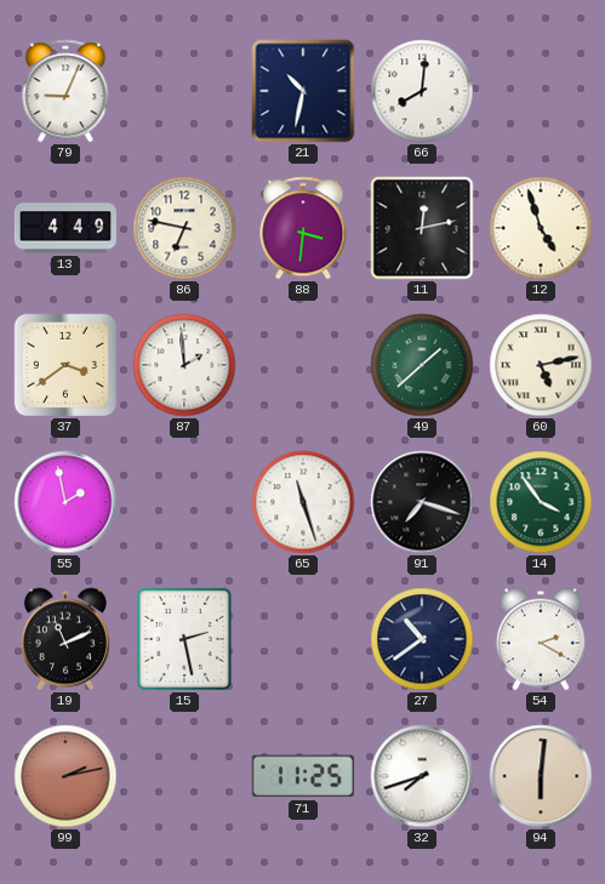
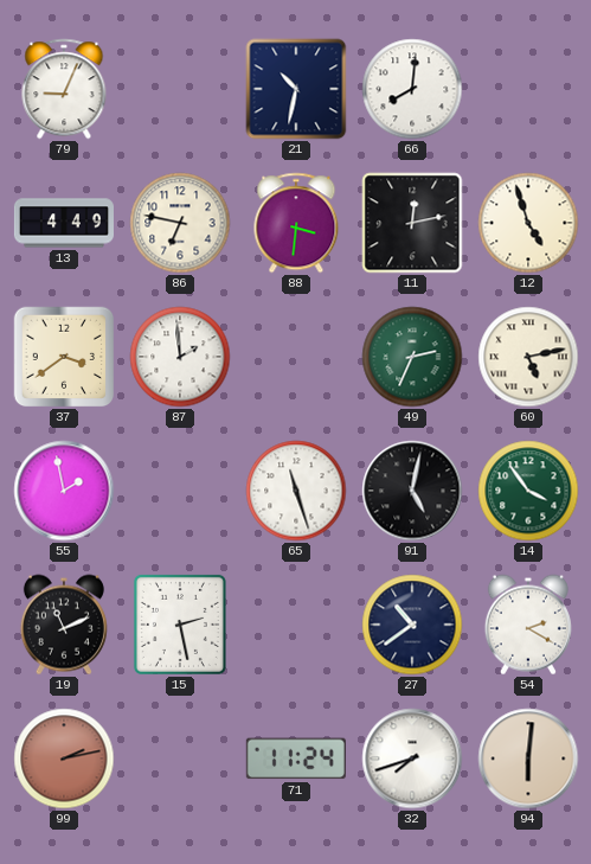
49: 1:38 -> 2:34
91: 7:18 -> 5:02
71: 11:25 -> 11:24
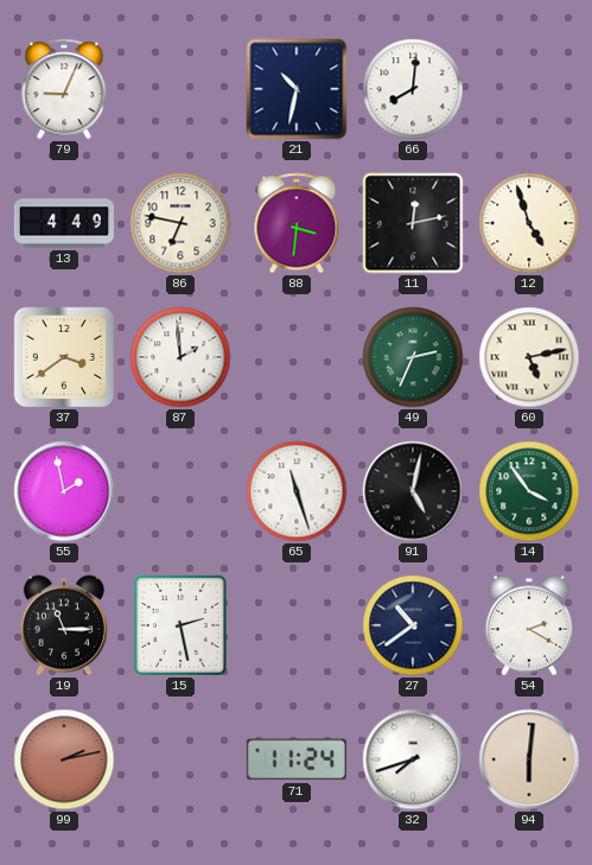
19: 11:11 -> 11:15
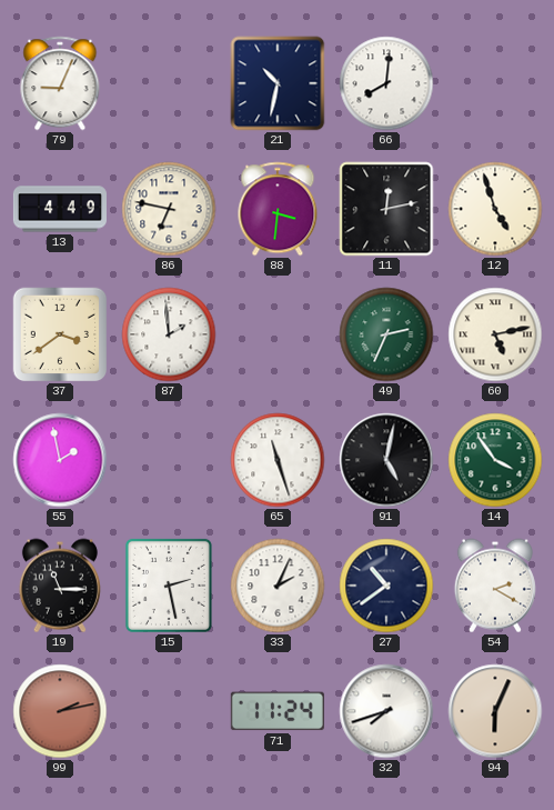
33: none -> 2:04
94: 6:01 -> 6:04
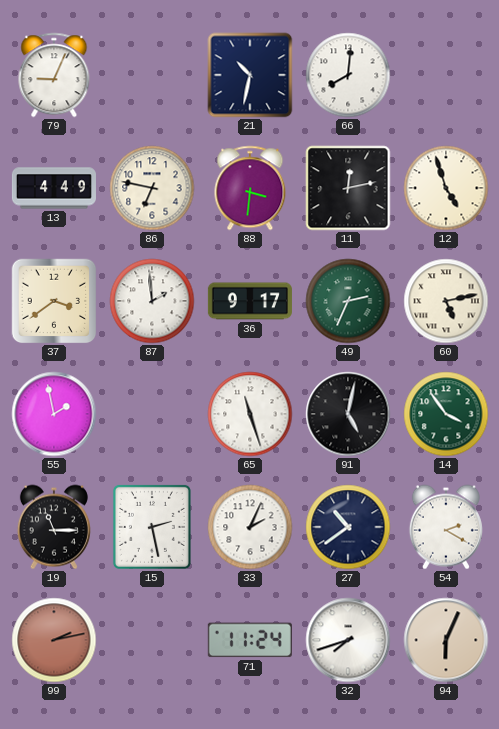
36: none -> 9:17
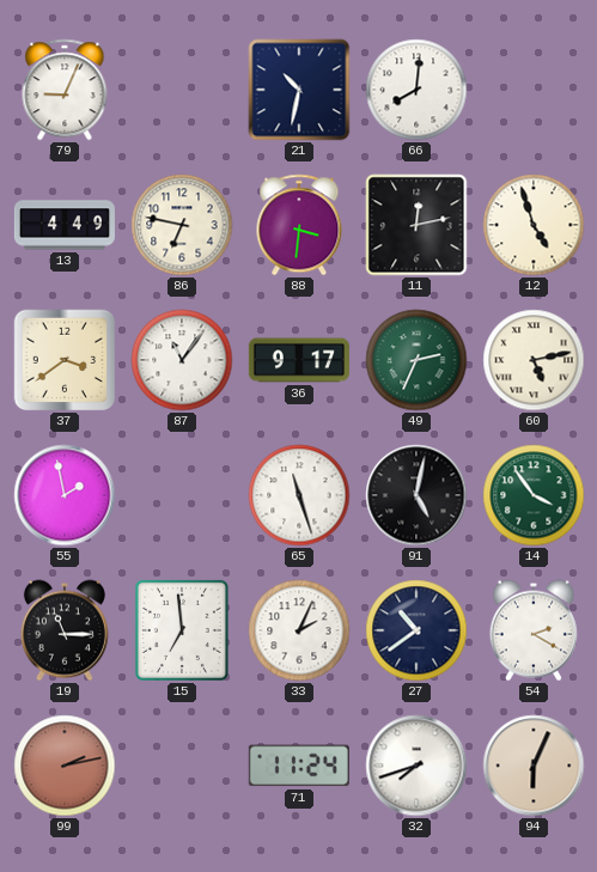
87: 1:59 -> 11:06
15: 2:28 -> 6:59
